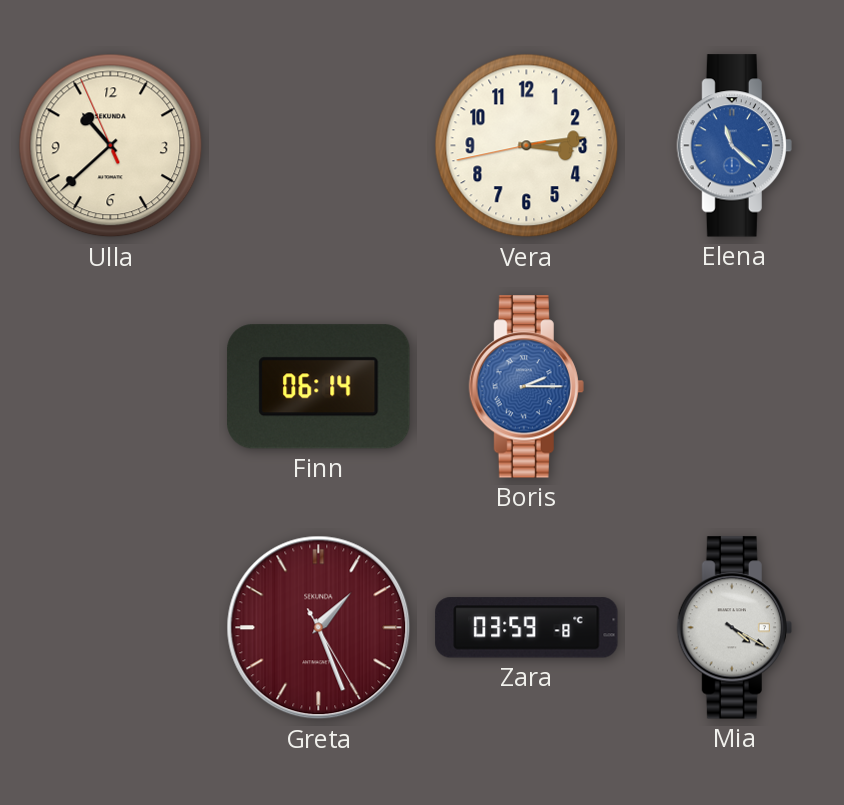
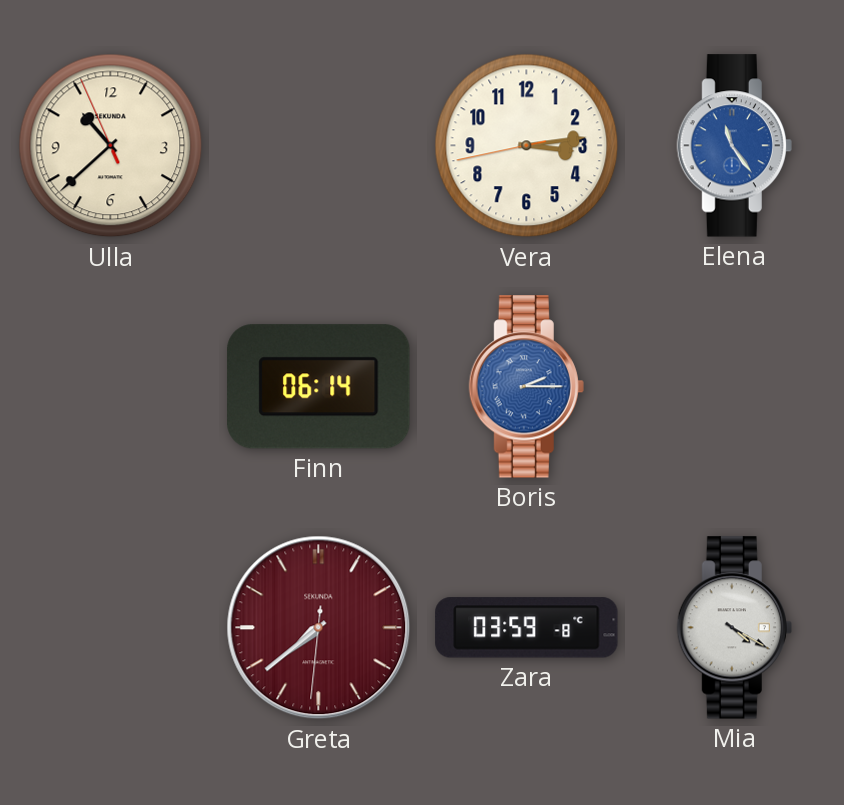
Elena: 11:22 -> 11:24
Greta: 1:26 -> 7:38
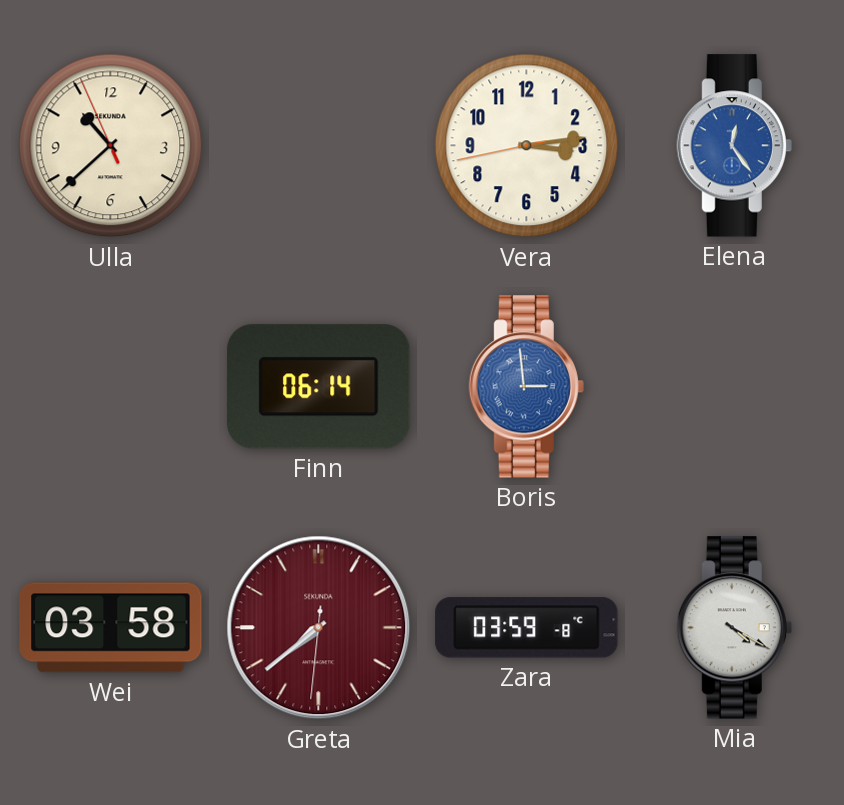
Elena: 11:24 -> 12:24
Boris: 2:15 -> 2:59
Wei: none -> 03:58
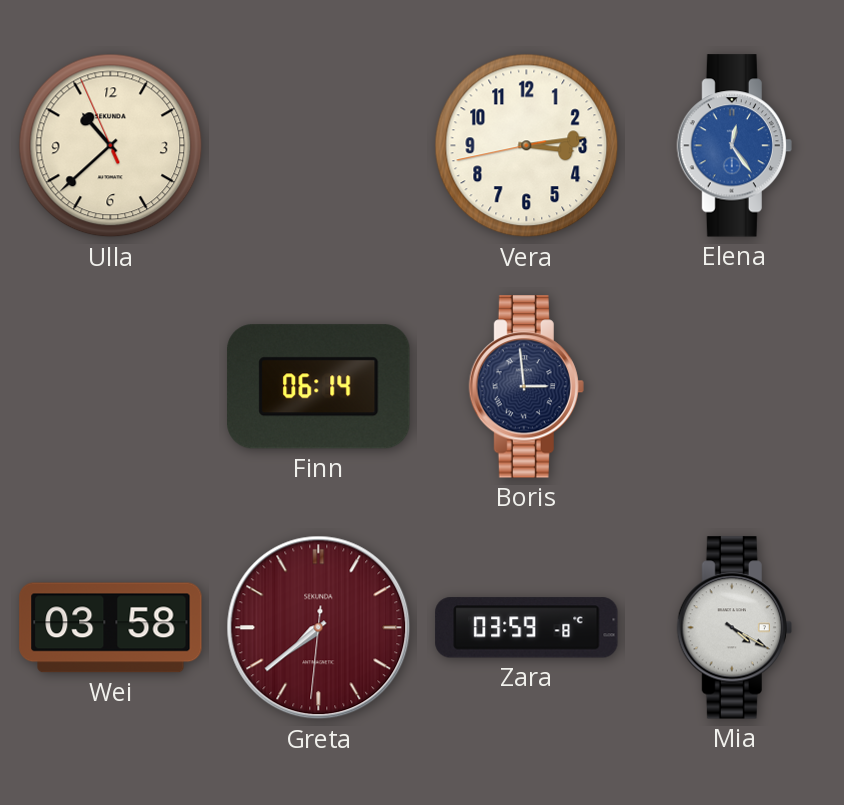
Boris dial: blue -> navy
